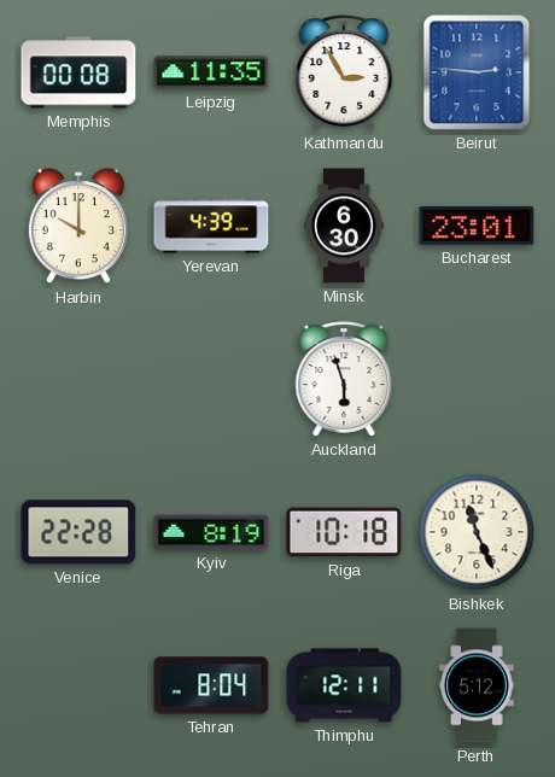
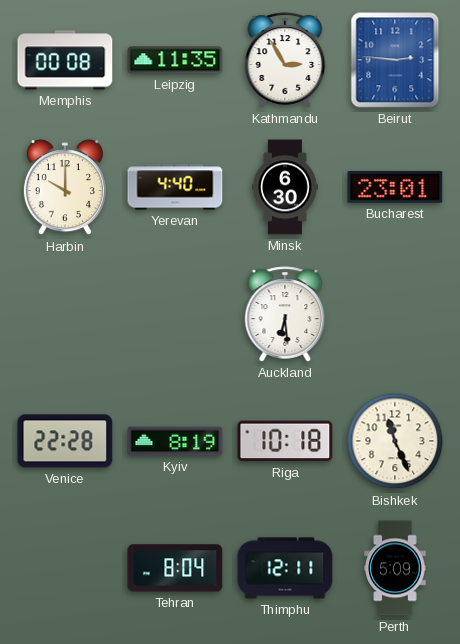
Yerevan: 4:39 -> 4:40
Auckland: 5:57 -> 6:29
Perth: 5:12 -> 5:09
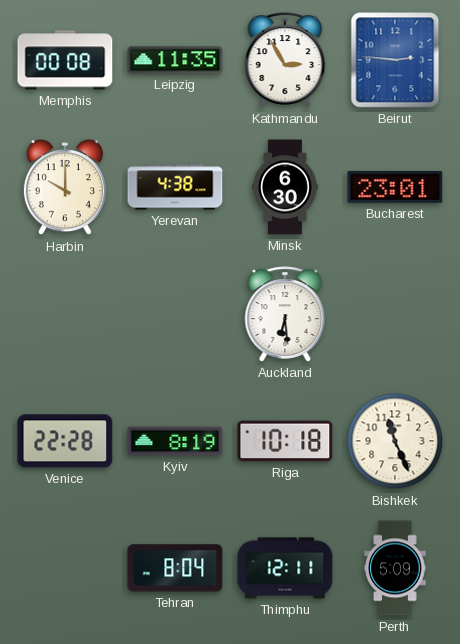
Yerevan: 4:40 -> 4:38
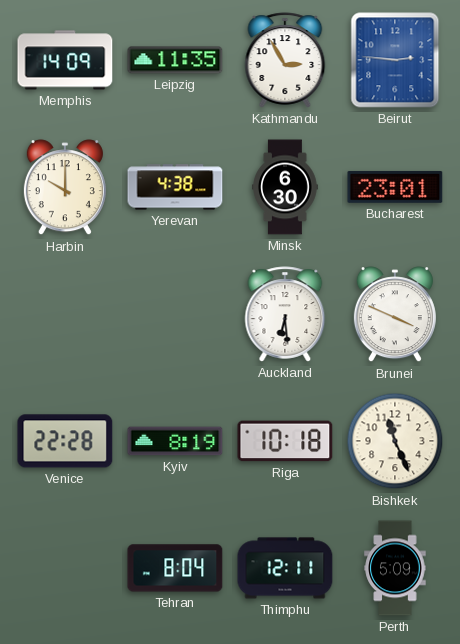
Memphis: 00:08 -> 14:09
Brunei: none -> 3:49
